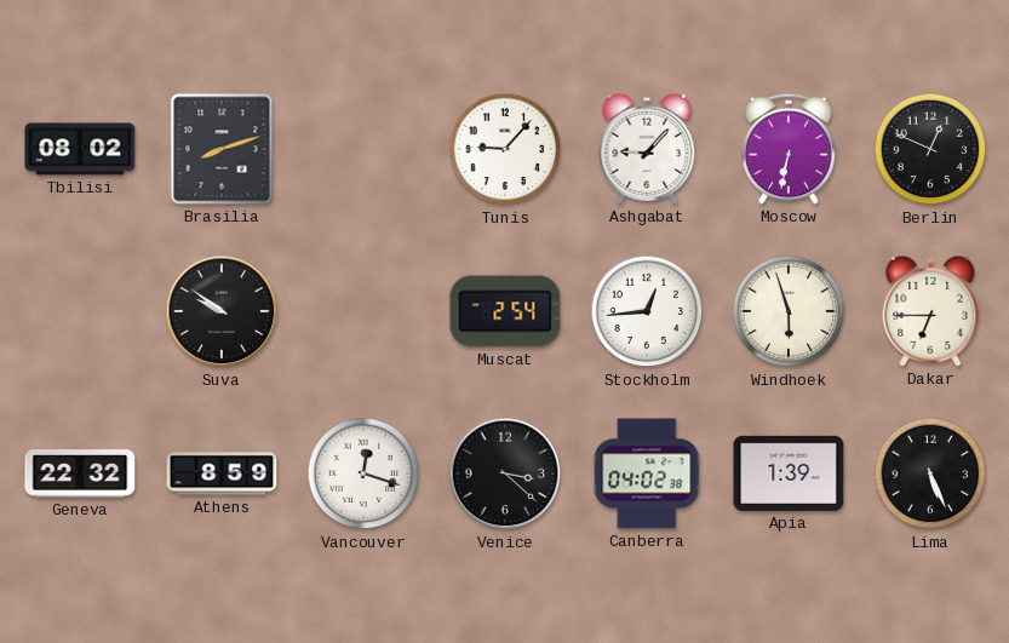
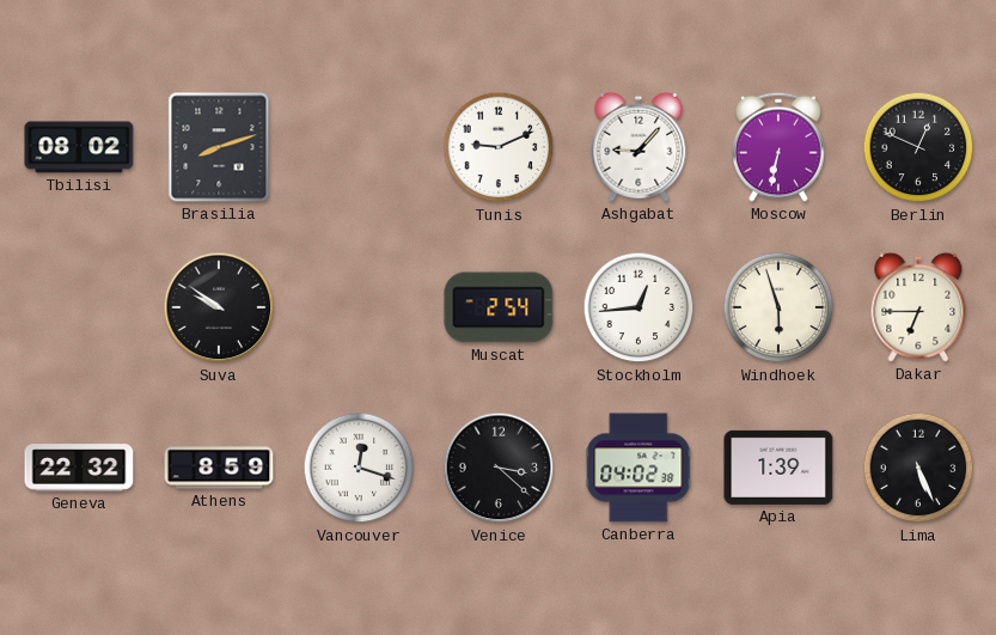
Tunis: 9:07 -> 9:11
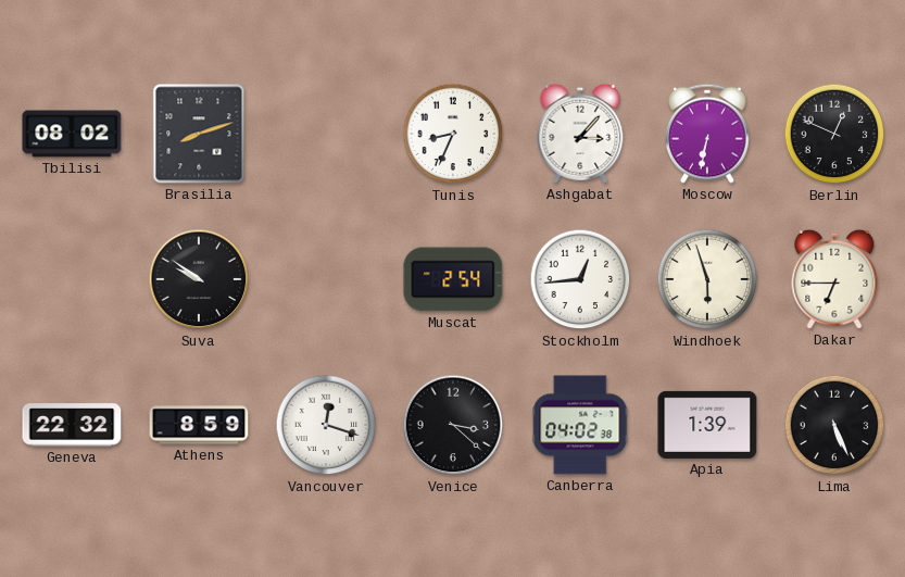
Tunis: 9:11 -> 8:34
Ashgabat: 9:07 -> 3:07
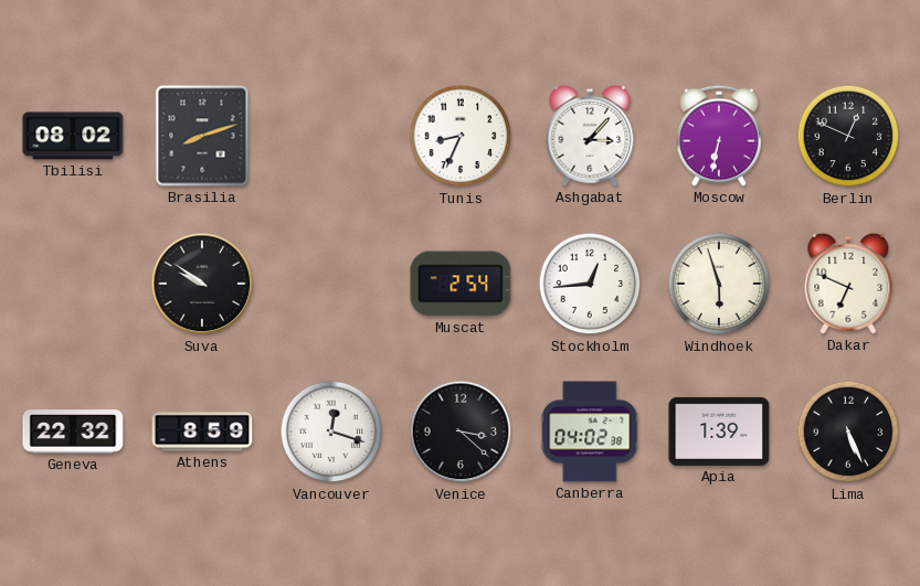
Dakar: 6:45 -> 6:49
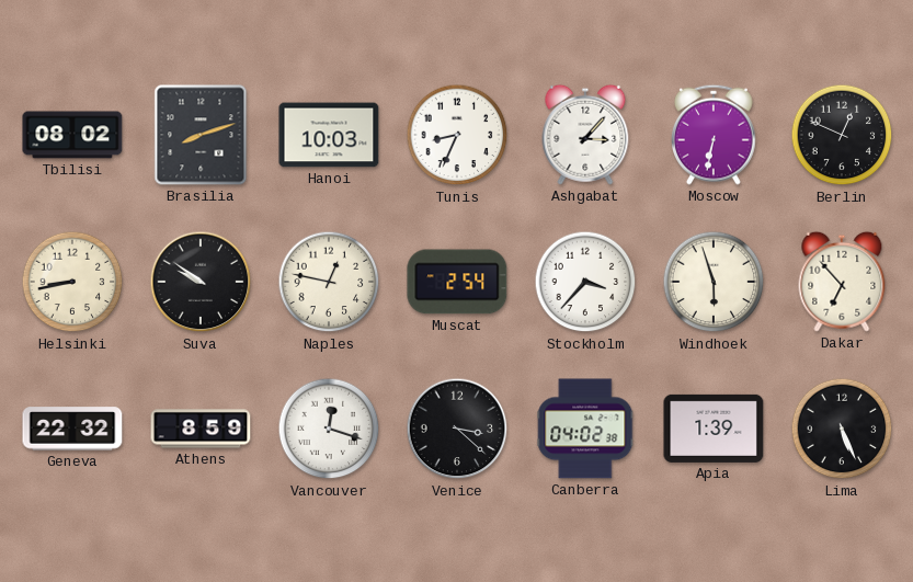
Hanoi: none -> 10:03
Helsinki: none -> 8:43
Naples: none -> 12:47
Stockholm: 12:44 -> 3:37
Dakar: 6:49 -> 6:53
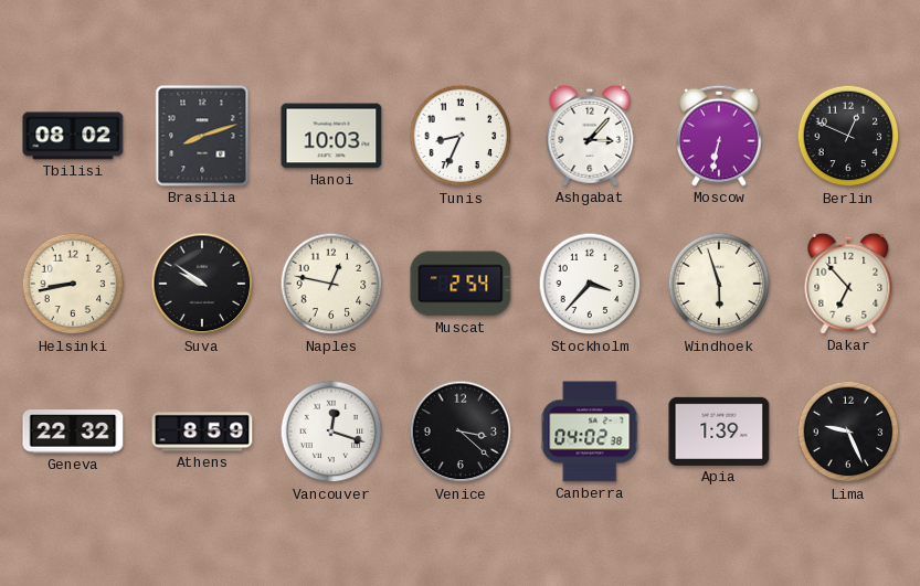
Lima: 5:26 -> 9:26
